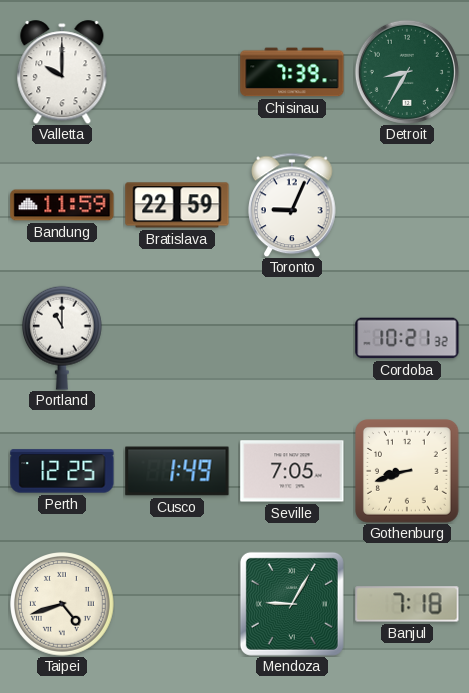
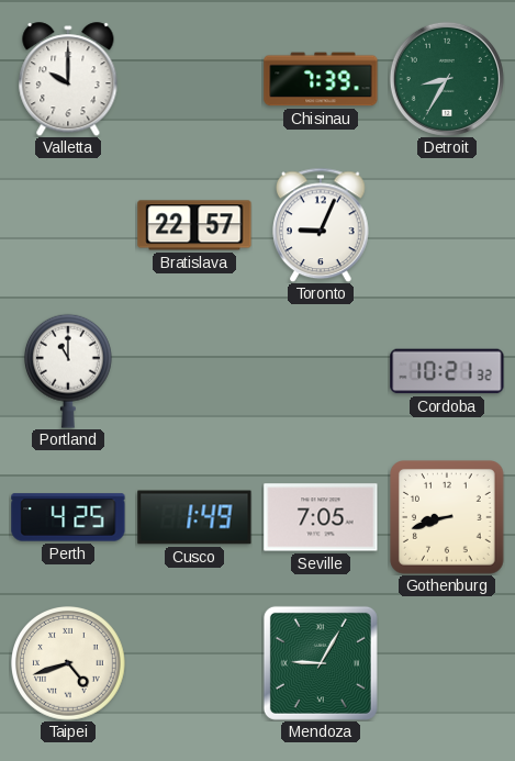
Bandung: 11:59 -> none
Bratislava: 22:59 -> 22:57
Perth: 12:25 -> 4:25
Banjul: 7:18 -> none
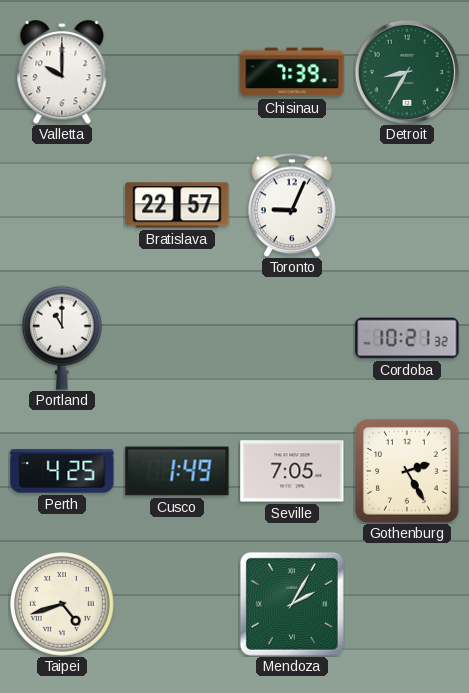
Gothenburg: 8:42 -> 2:25
Mendoza: 9:05 -> 2:05
